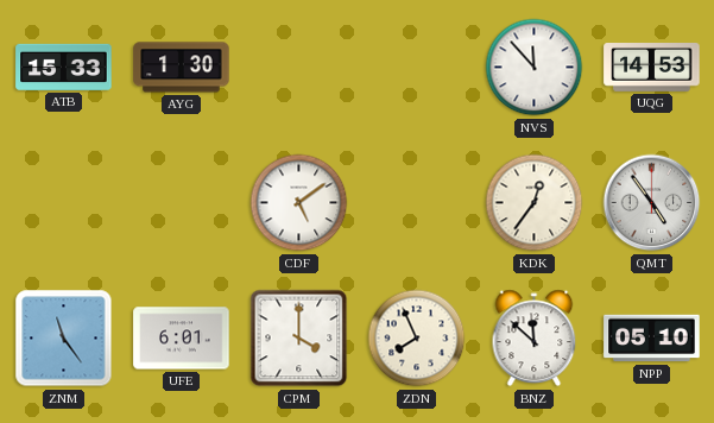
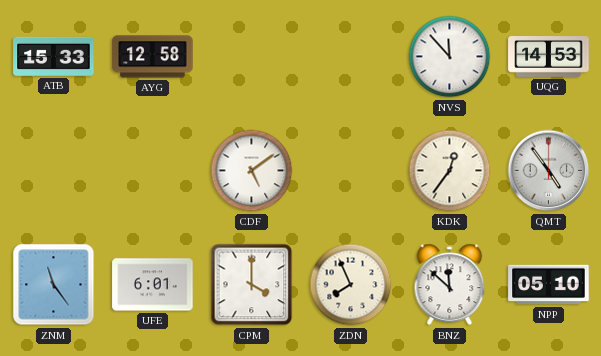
AYG: 1:30 -> 12:58
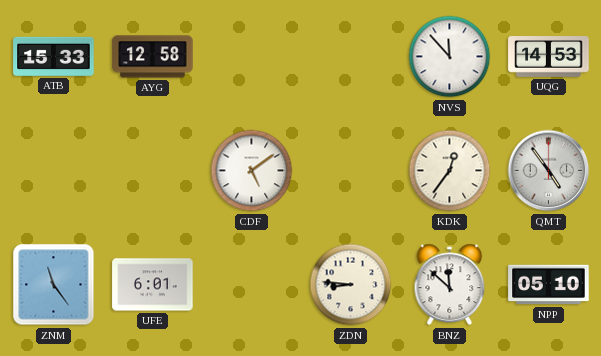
CPM: 4:00 -> none
ZDN: 7:56 -> 8:46
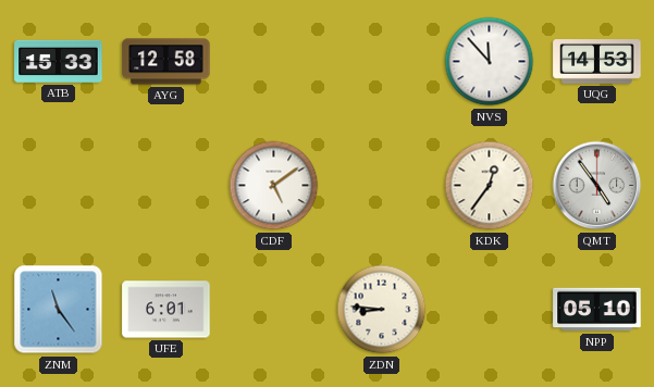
BNZ: 11:52 -> none
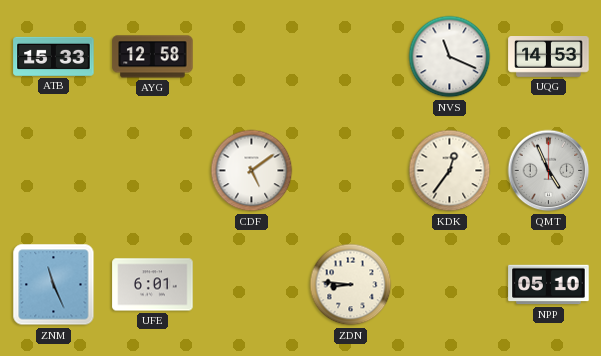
NVS: 11:53 -> 11:19
QMT: 4:54 -> 4:56
ZNM: 11:24 -> 11:26
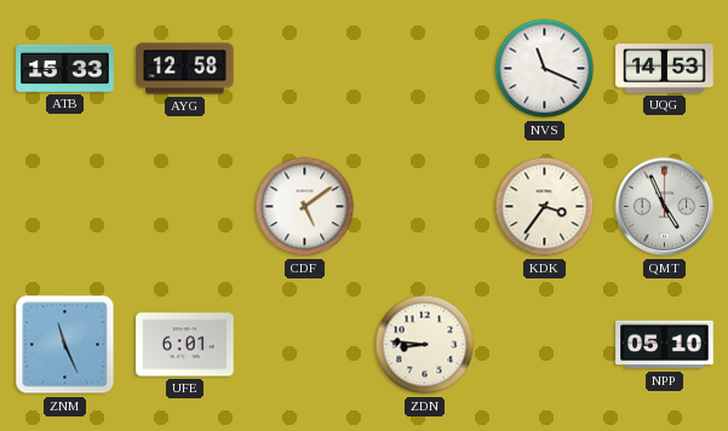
KDK: 12:36 -> 3:36
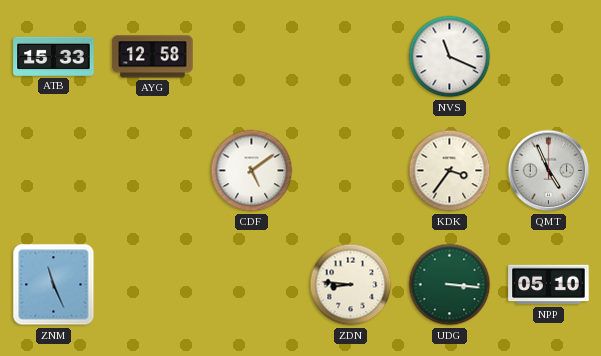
UQG: 14:53 -> none
UFE: 6:01 -> none
UDG: none -> 3:16
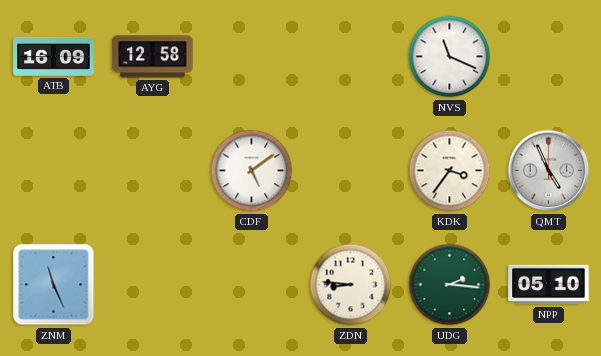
ATB: 15:33 -> 16:09
UDG: 3:16 -> 2:16
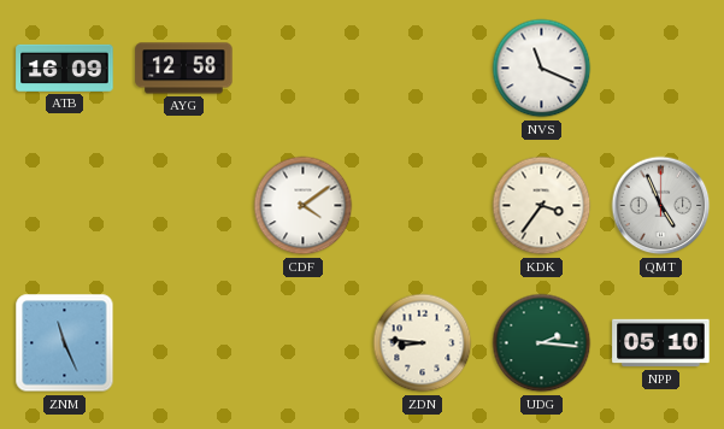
CDF: 5:09 -> 4:09
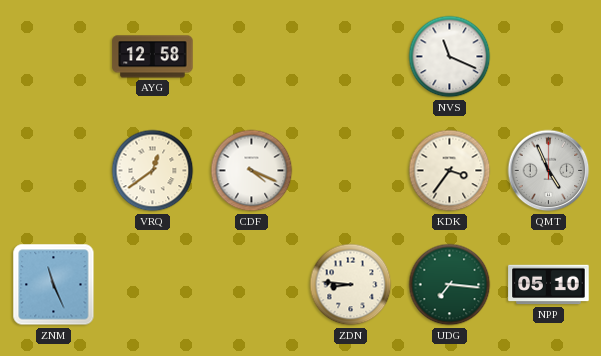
ATB: 16:09 -> none
VRQ: none -> 12:39
CDF: 4:09 -> 4:19
UDG: 2:16 -> 7:16
